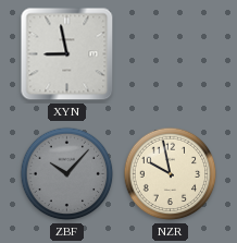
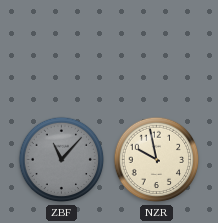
XYN: 8:58 -> none
ZBF: 10:07 -> 11:07
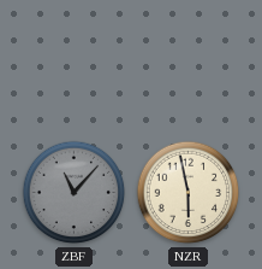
NZR: 9:58 -> 5:58
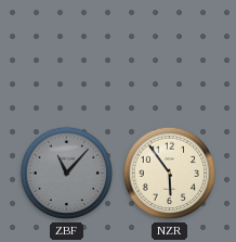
NZR: 5:58 -> 5:54
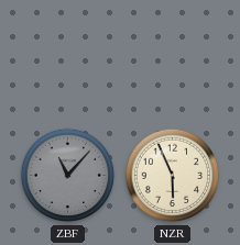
NZR: 5:54 -> 5:56
